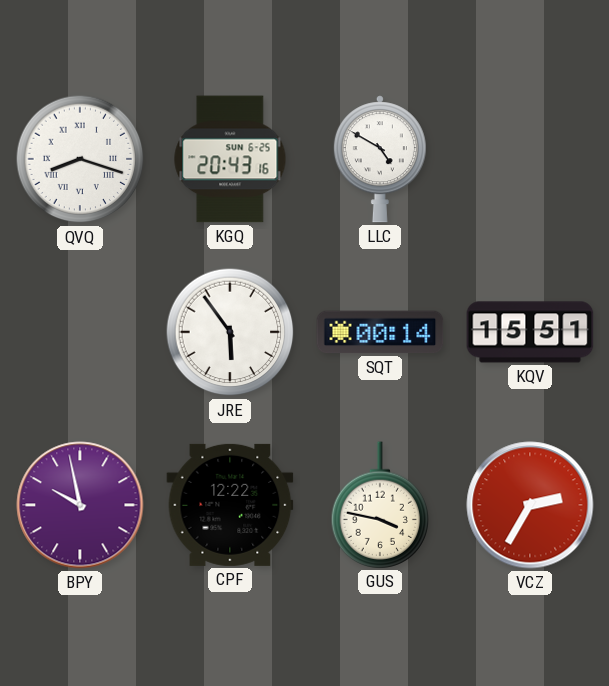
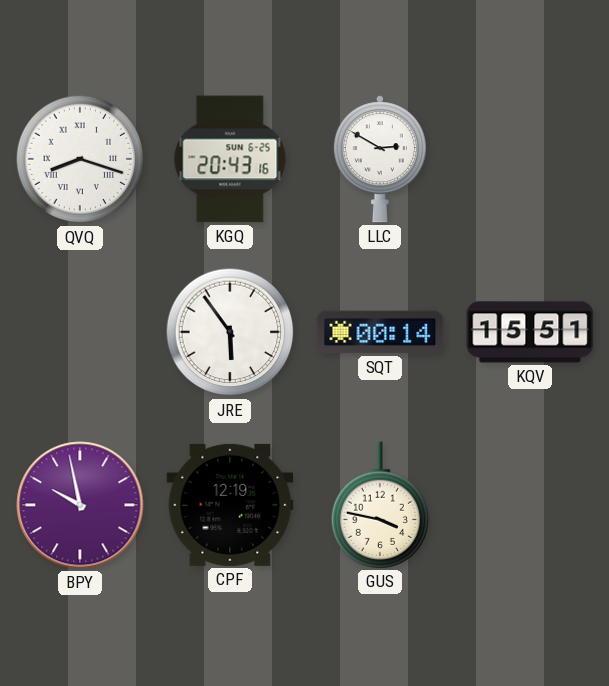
LLC: 4:50 -> 2:50
CPF: 12:22 -> 12:19
VCZ: 2:35 -> none
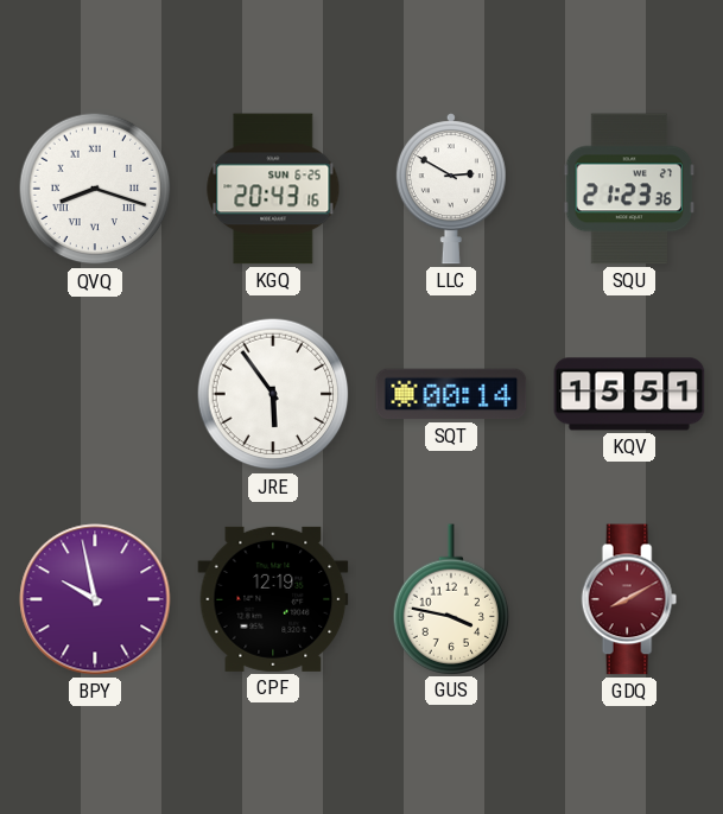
SQU: none -> 21:23
GDQ: none -> 8:10
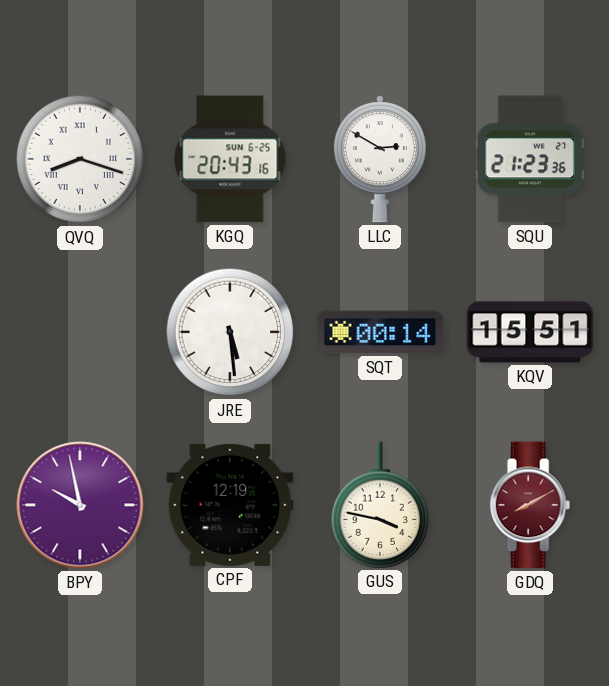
JRE: 5:54 -> 5:29
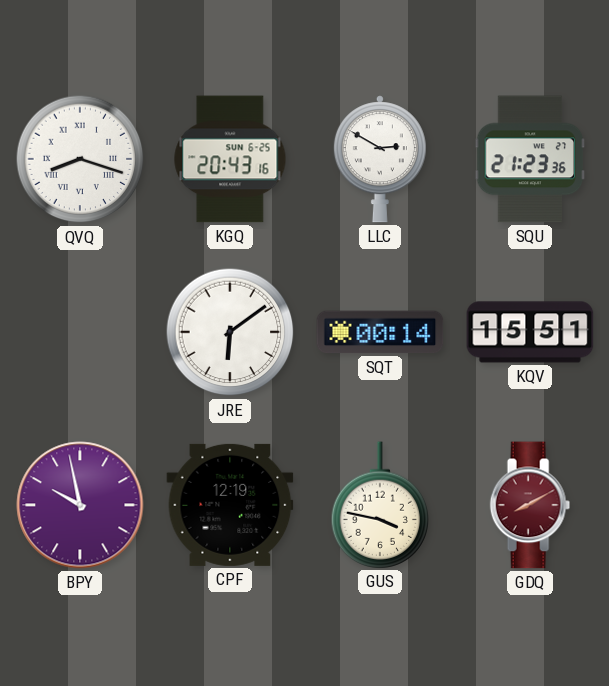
JRE: 5:29 -> 6:09
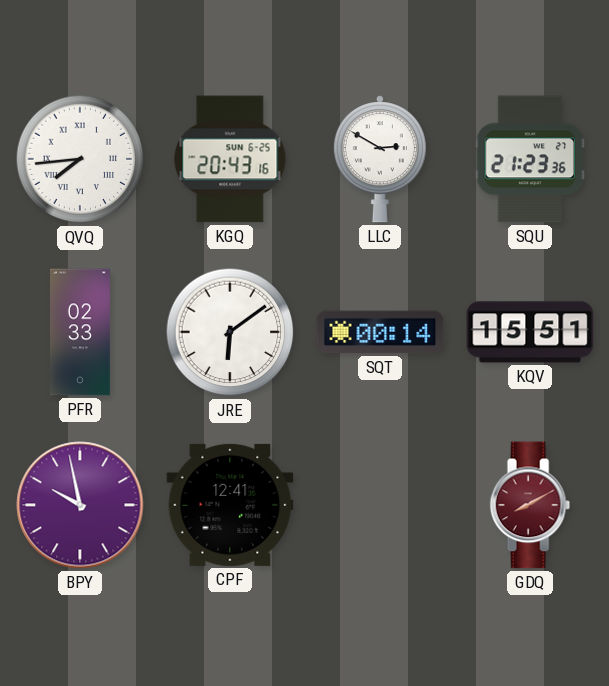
QVQ: 8:18 -> 7:44
PFR: none -> 02:33
CPF: 12:19 -> 12:41
GUS: 3:47 -> none
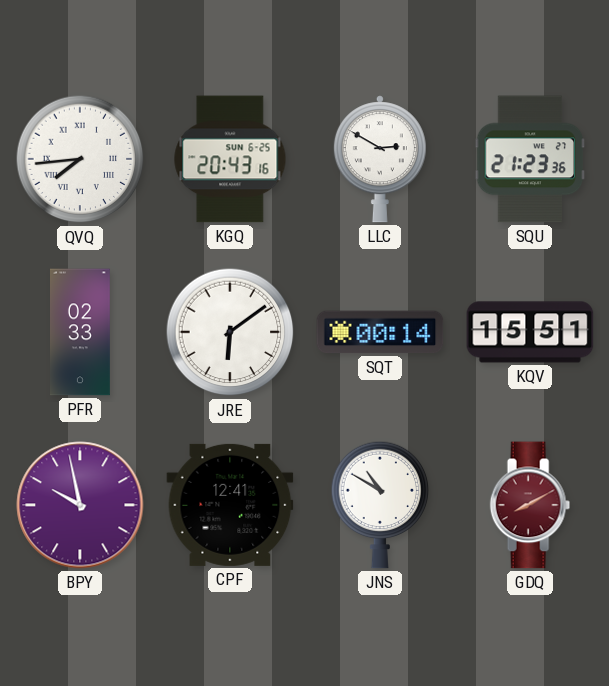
JNS: none -> 10:50
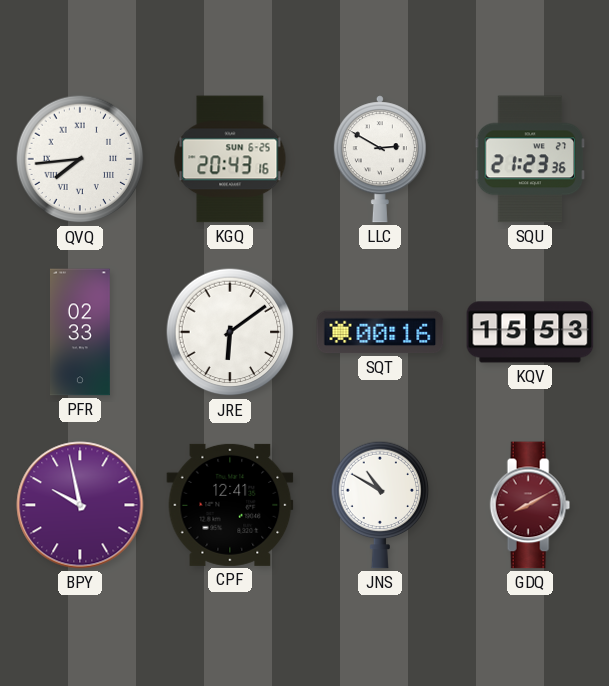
SQT: 00:14 -> 00:16
KQV: 15:51 -> 15:53
